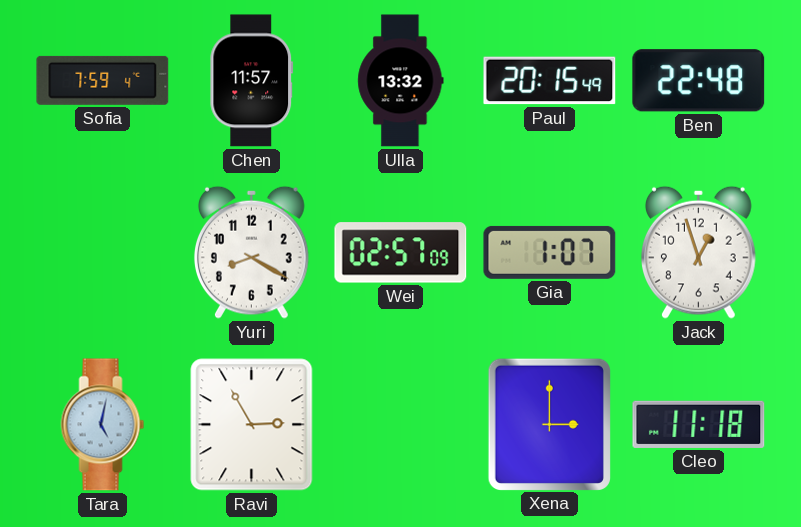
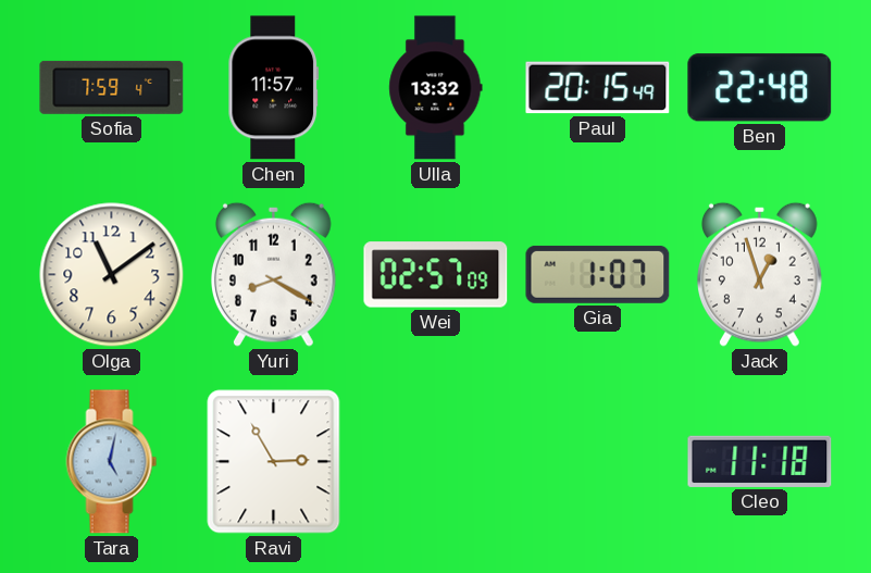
Olga: none -> 11:09
Xena: 3:00 -> none
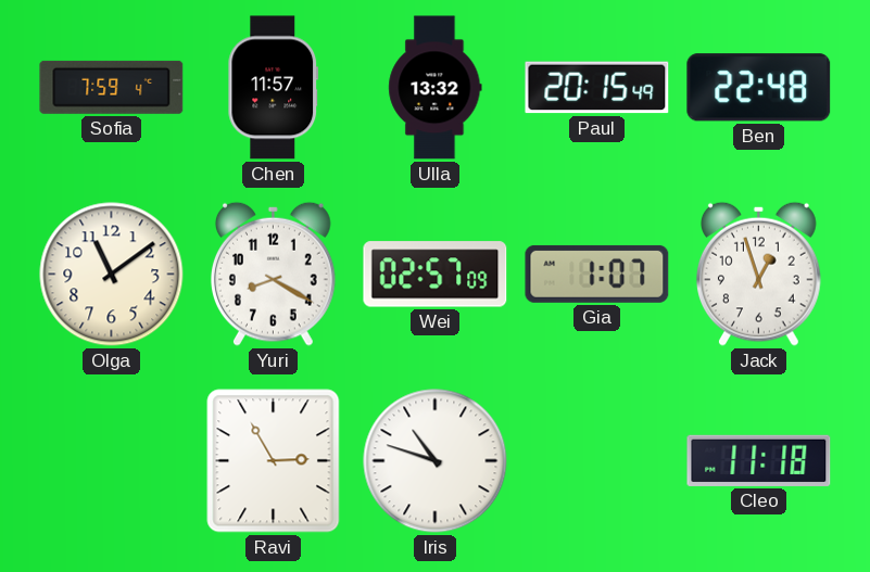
Tara: 5:02 -> none
Iris: none -> 10:48
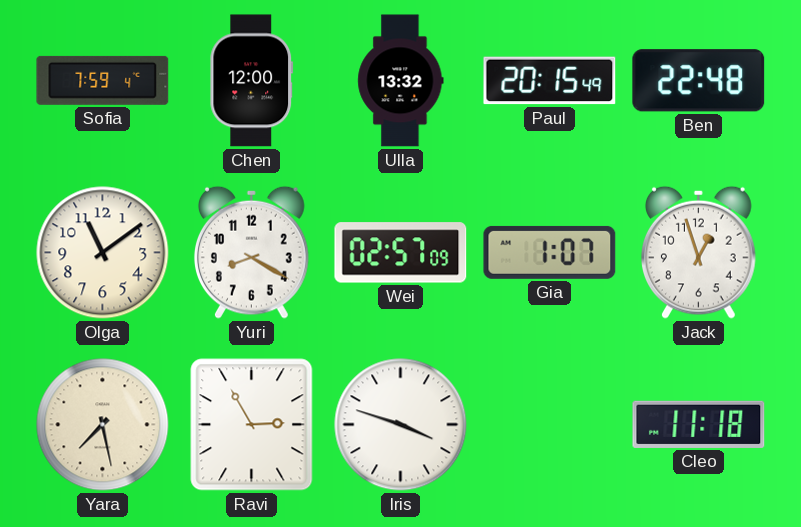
Chen: 11:57 -> 12:00
Yara: none -> 7:28
Iris: 10:48 -> 3:48
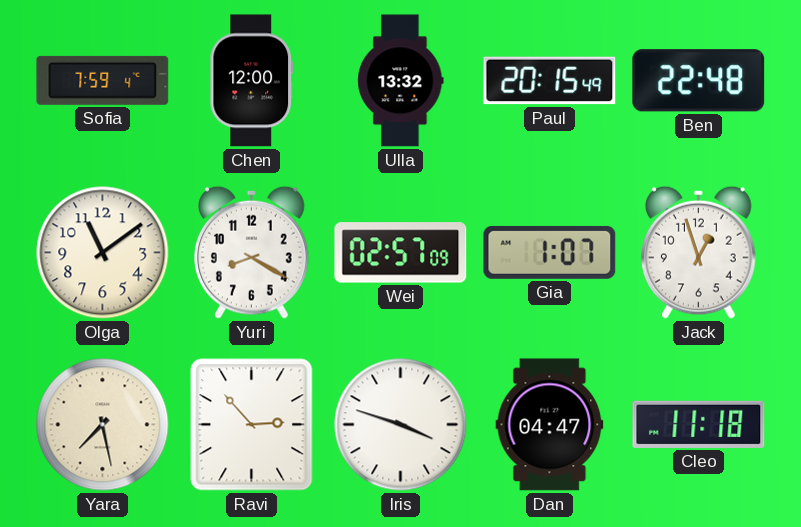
Ravi: 2:55 -> 2:53
Dan: none -> 04:47
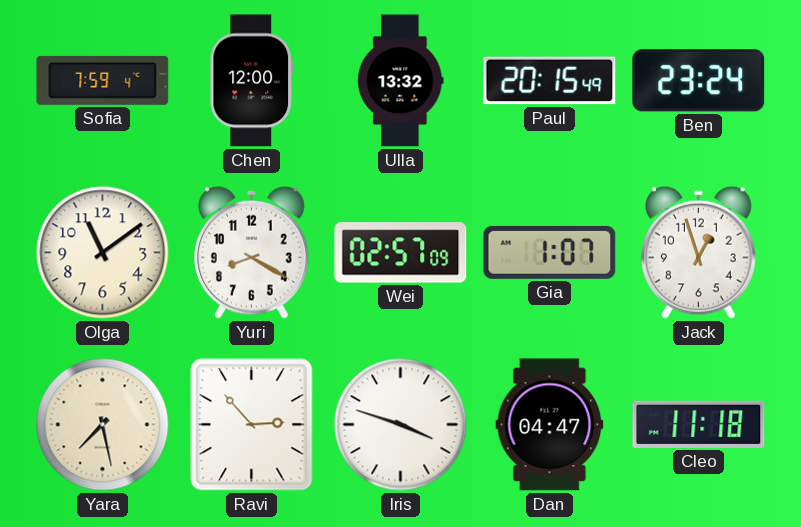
Ben: 22:48 -> 23:24
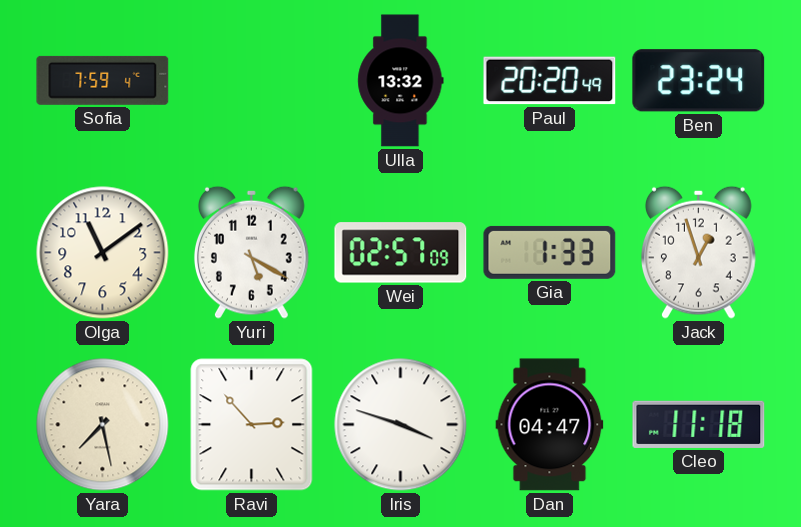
Chen: 12:00 -> none
Paul: 20:15 -> 20:20
Yuri: 8:20 -> 5:20
Gia: 1:07 -> 1:33
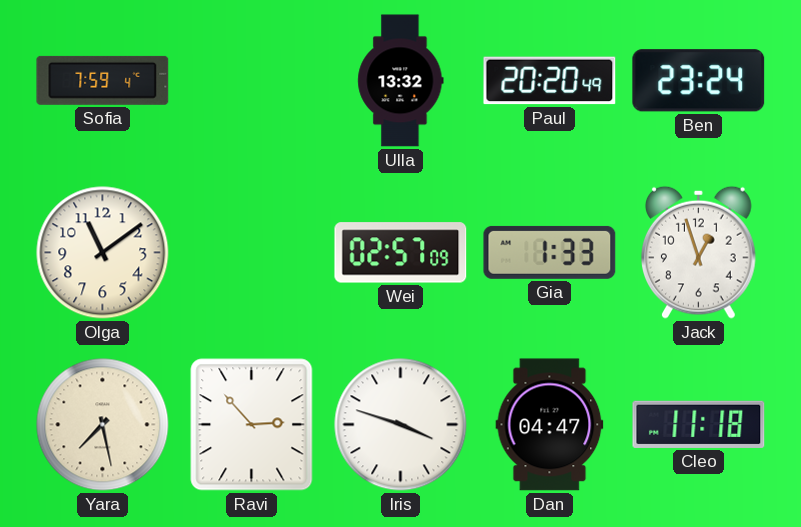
Yuri: 5:20 -> none
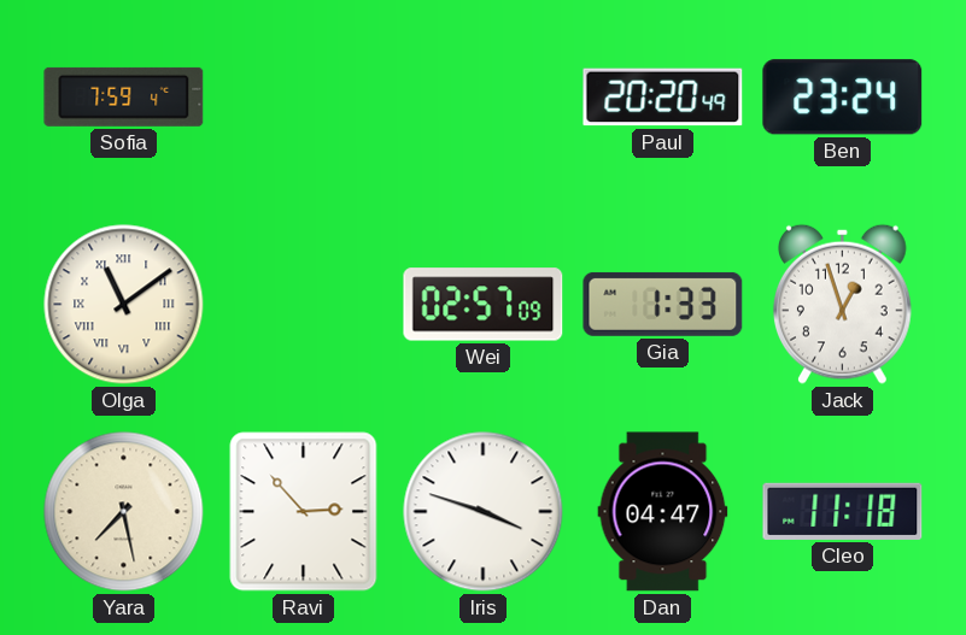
Ulla: 13:32 -> none
Olga numerals: Arabic -> Roman
